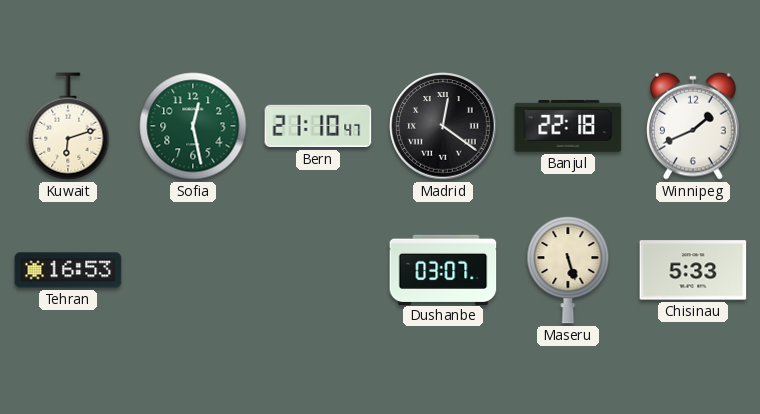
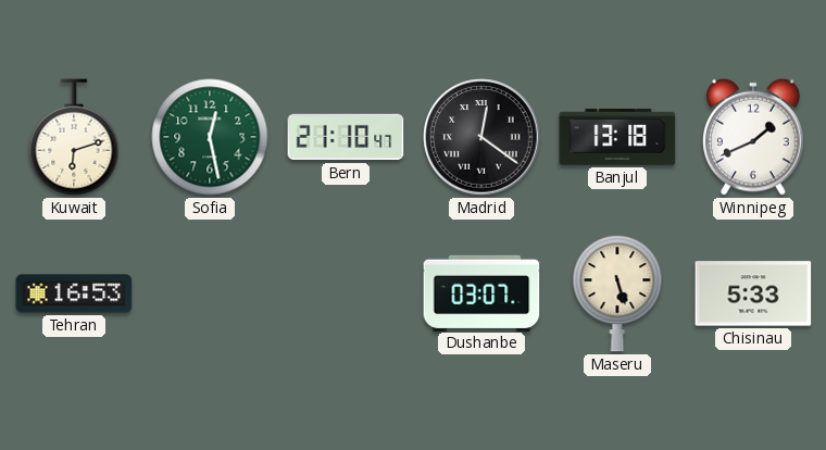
Banjul: 22:18 -> 13:18
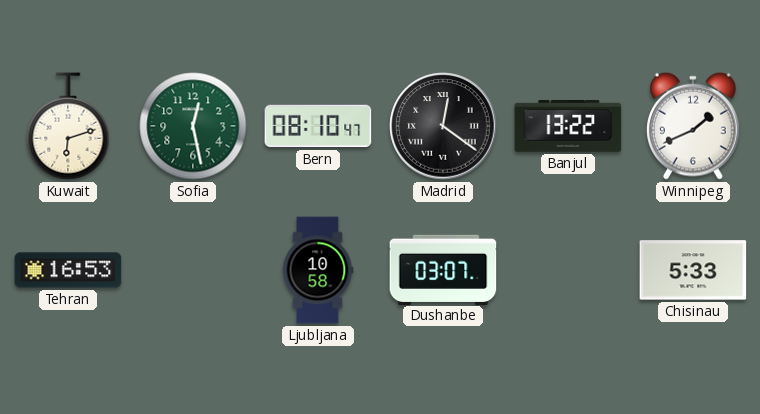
Bern: 21:10 -> 08:10
Banjul: 13:18 -> 13:22
Ljubljana: none -> 10:58
Maseru: 5:27 -> none
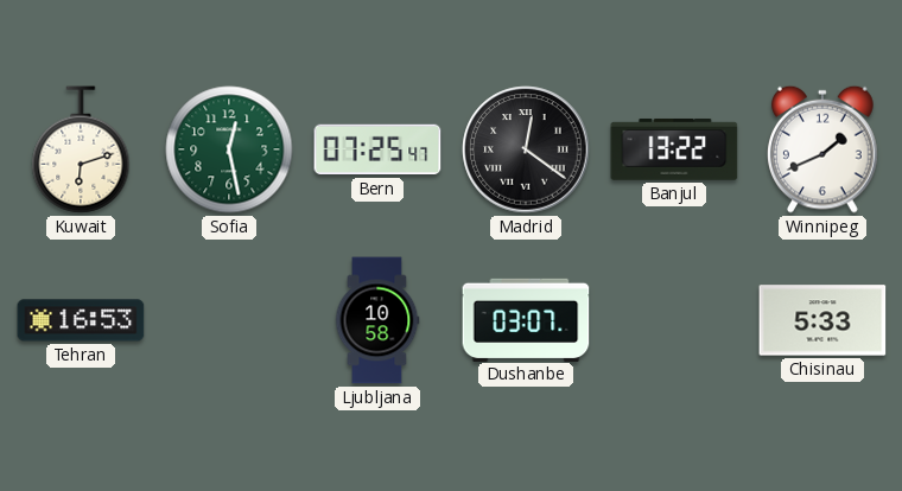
Bern: 08:10 -> 07:25
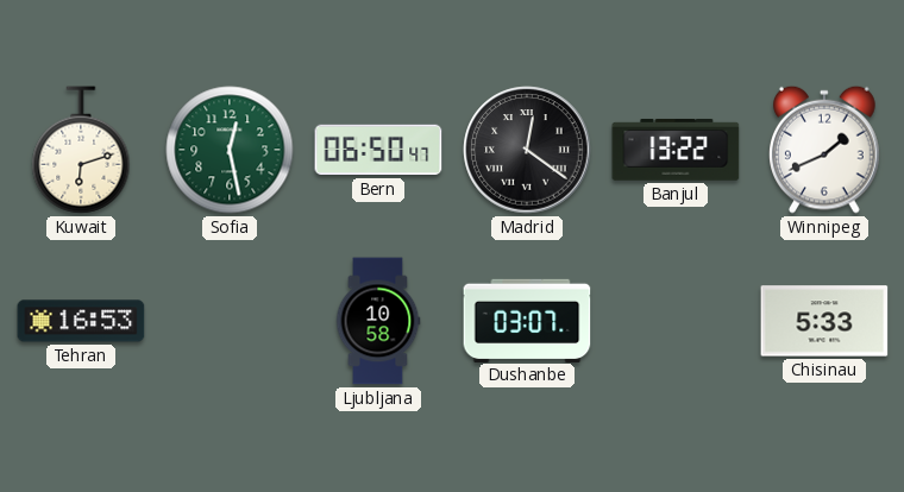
Bern: 07:25 -> 06:50
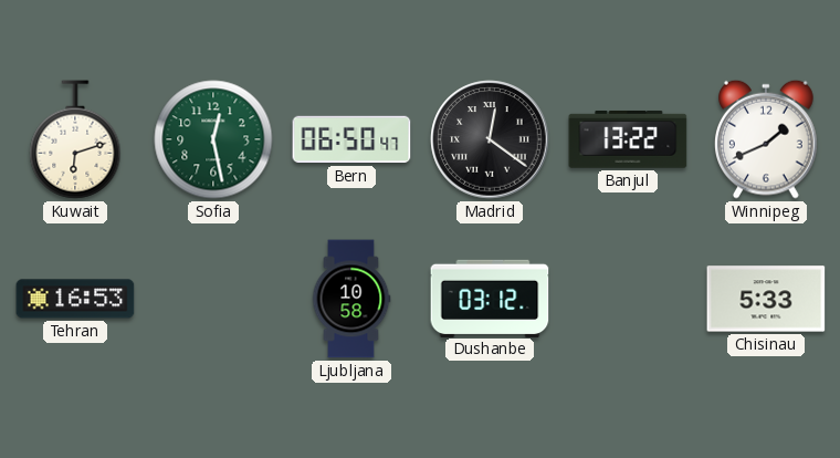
Dushanbe: 03:07 -> 03:12
